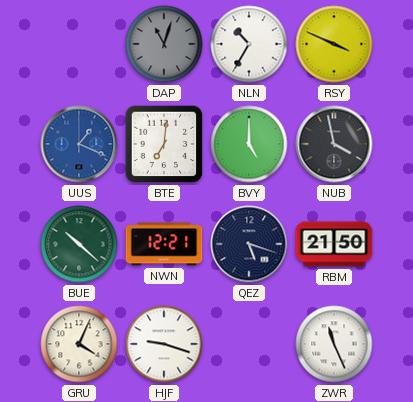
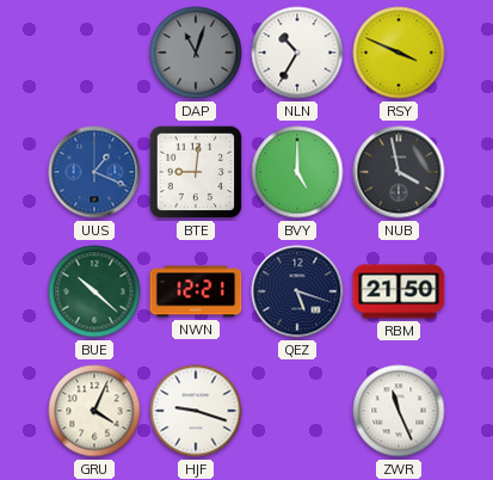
BTE: 7:01 -> 9:01
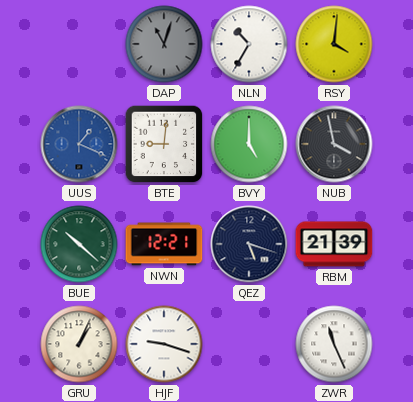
RSY: 3:49 -> 4:01
RBM: 21:50 -> 21:39
GRU: 4:04 -> 1:04
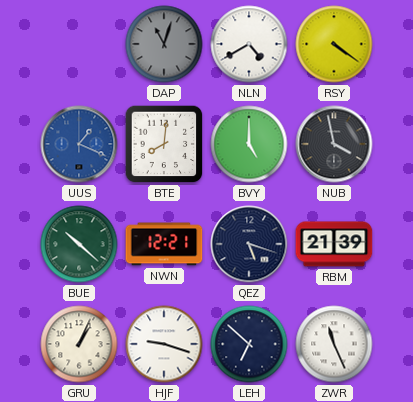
NLN: 10:35 -> 4:40
RSY: 4:01 -> 4:21
BTE: 9:01 -> 8:01
LEH: none -> 6:52
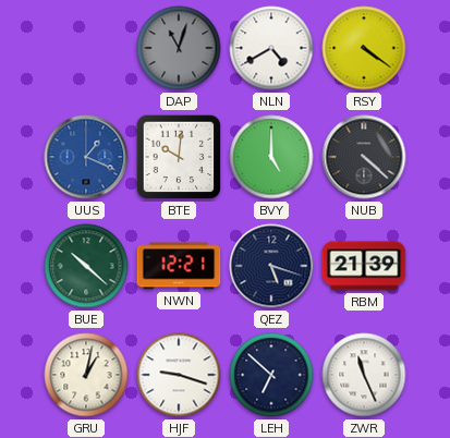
BTE: 8:01 -> 10:01
NUB: 3:58 -> 4:22
GRU: 1:04 -> 1:02
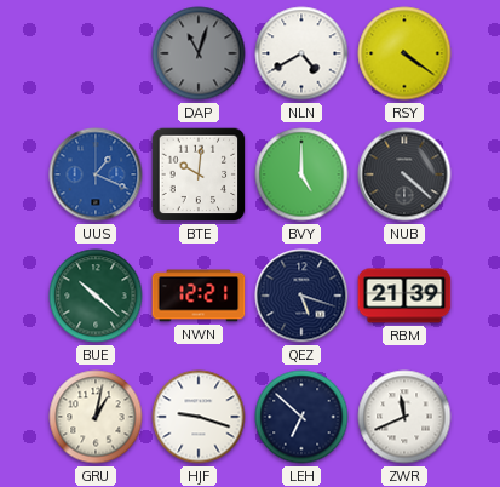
ZWR: 11:26 -> 11:41
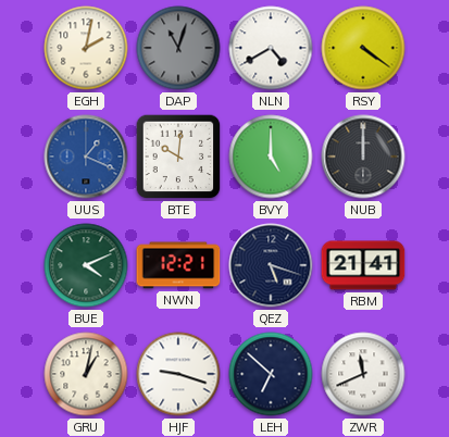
EGH: none -> 2:02
NUB: 4:22 -> 12:00
BUE: 10:22 -> 4:11
RBM: 21:39 -> 21:41
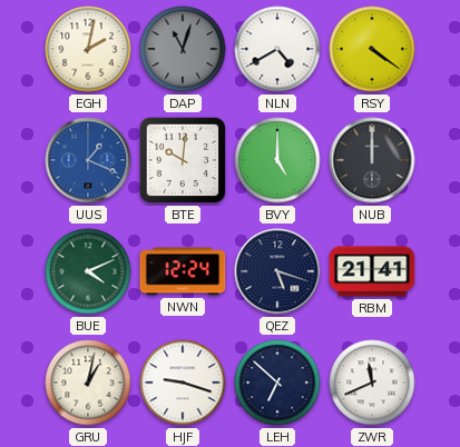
NWN: 12:21 -> 12:24
